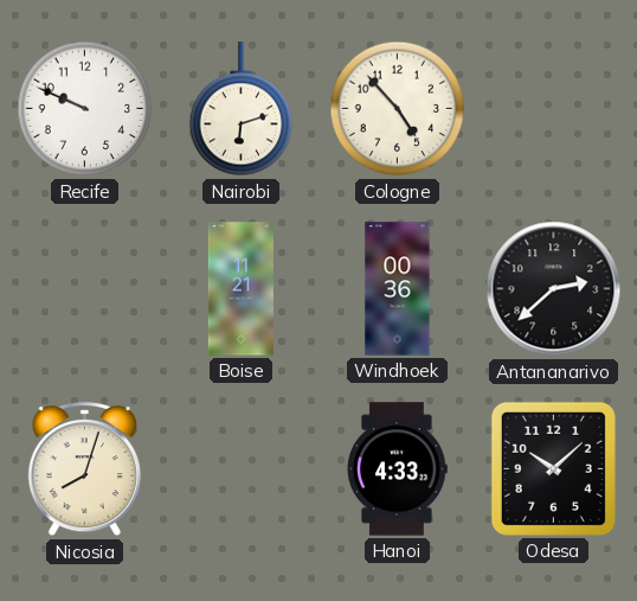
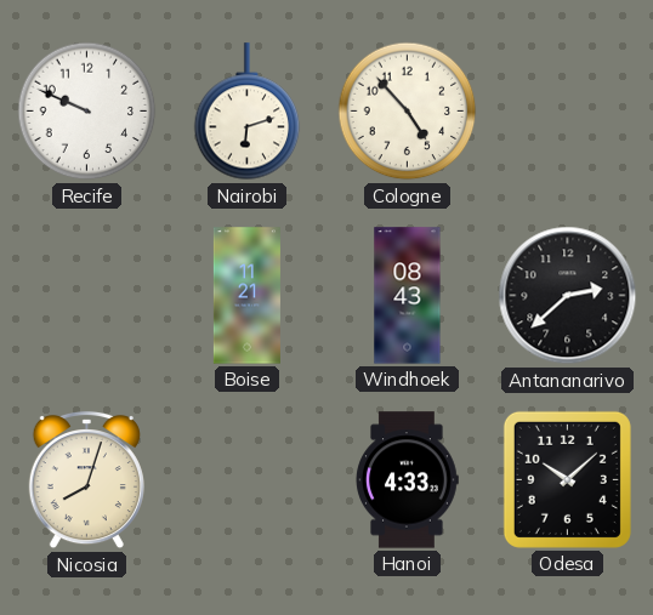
Windhoek: 00:36 -> 08:43
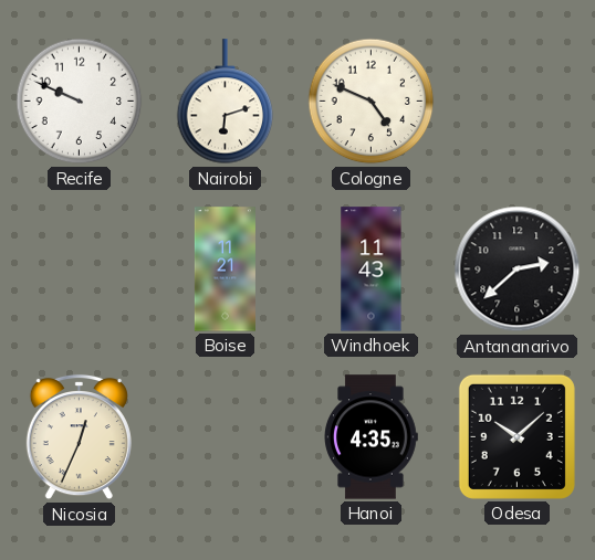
Cologne: 4:53 -> 4:49
Windhoek: 08:43 -> 11:43
Nicosia: 8:03 -> 12:34
Hanoi: 4:33 -> 4:35
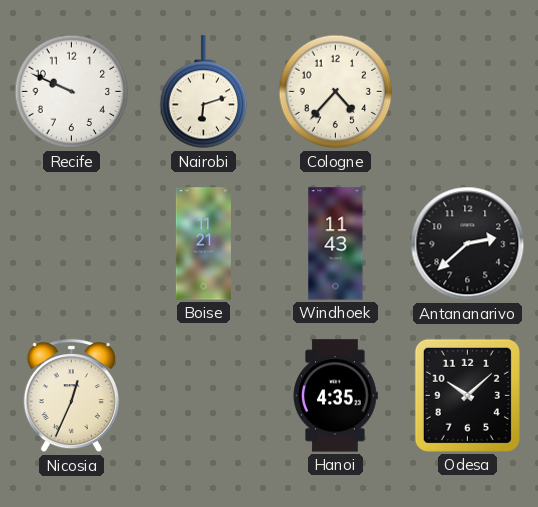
Cologne: 4:49 -> 4:37
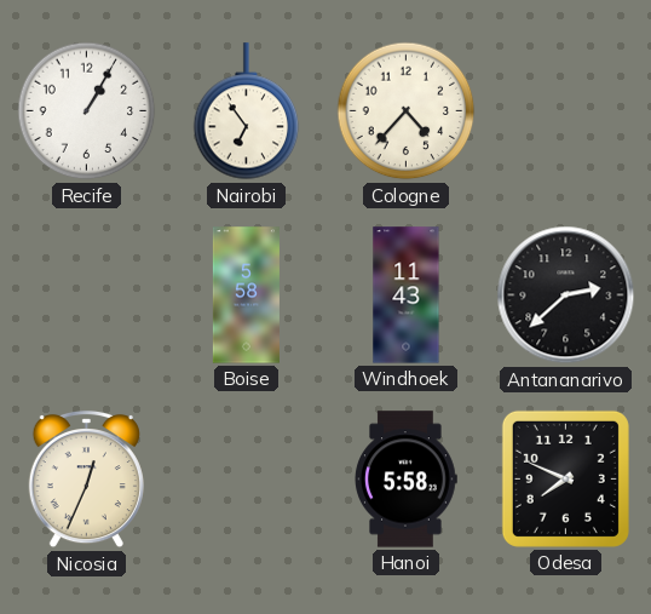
Recife: 9:49 -> 1:05
Nairobi: 6:12 -> 6:54
Boise: 11:21 -> 5:58
Hanoi: 4:35 -> 5:58
Odesa: 10:08 -> 7:49
